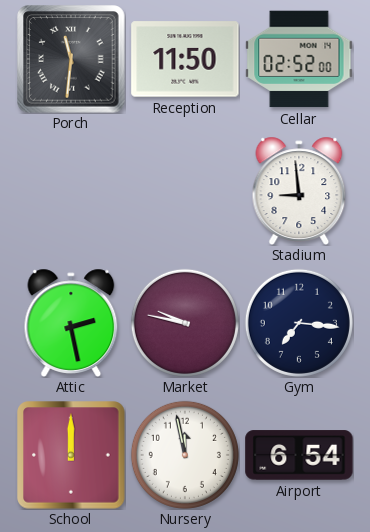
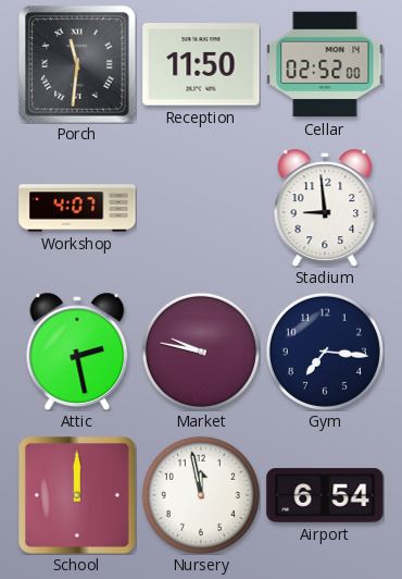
Workshop: none -> 4:07
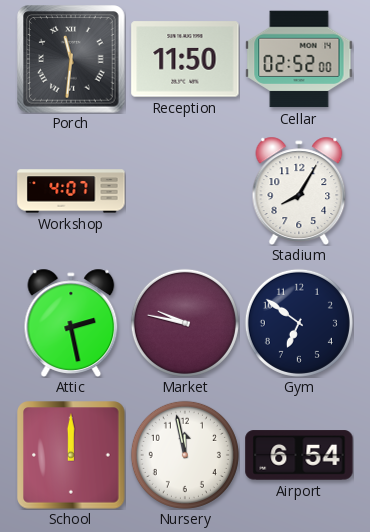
Stadium: 8:59 -> 8:05
Gym: 7:16 -> 6:51
